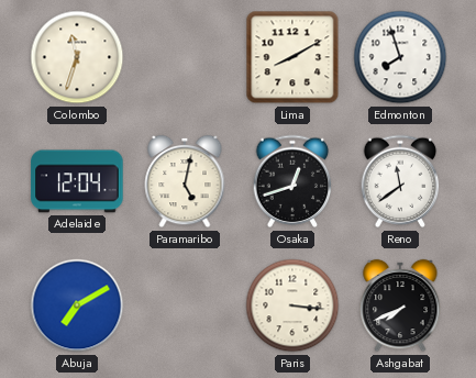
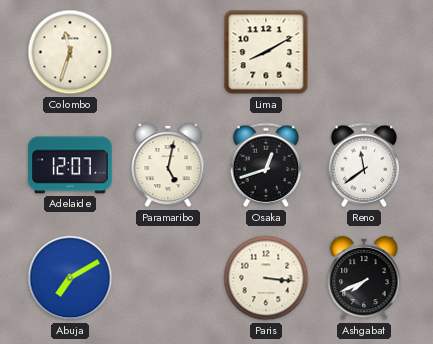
Edmonton: 7:57 -> none
Adelaide: 12:04 -> 12:07
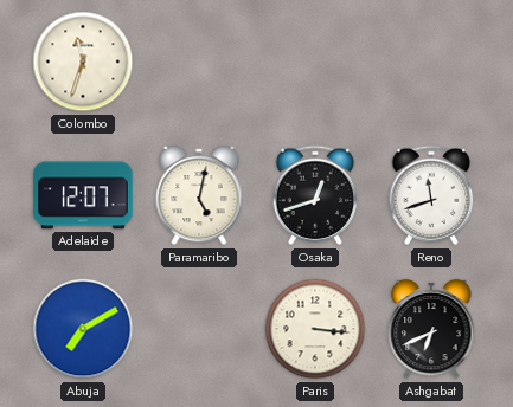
Lima: 8:10 -> none
Reno: 11:39 -> 11:42
Ashgabat: 7:41 -> 6:41
